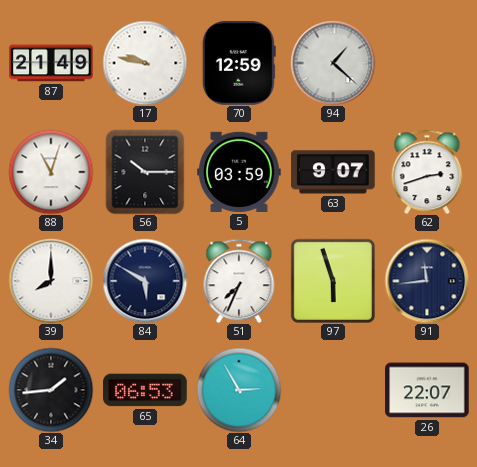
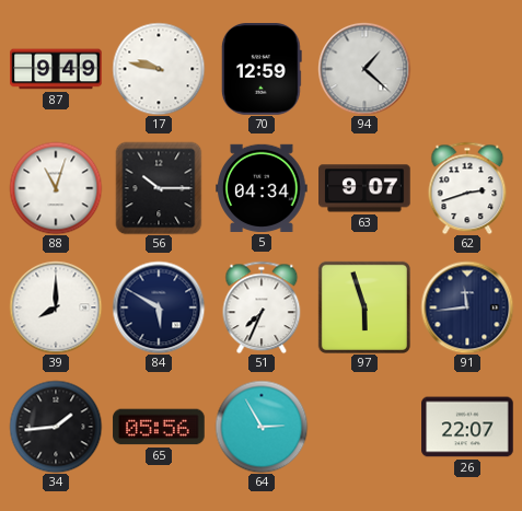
87: 21:49 -> 9:49
5: 03:59 -> 04:34
65: 06:53 -> 05:56
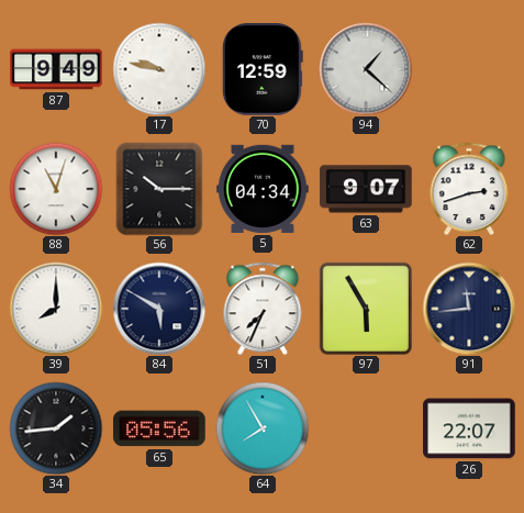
97: 5:57 -> 5:55
64: 2:55 -> 7:55
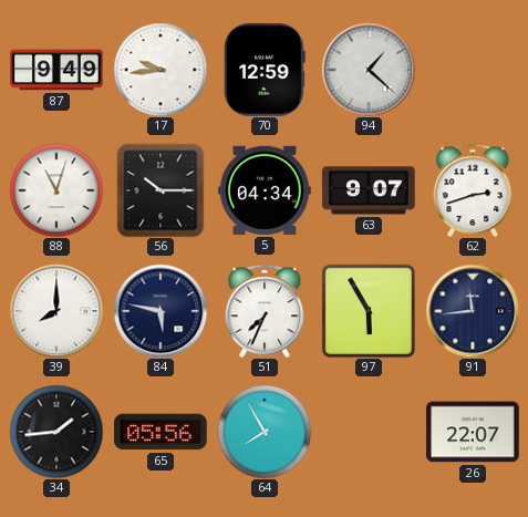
17: 9:47 -> 9:44
84: 5:50 -> 5:47
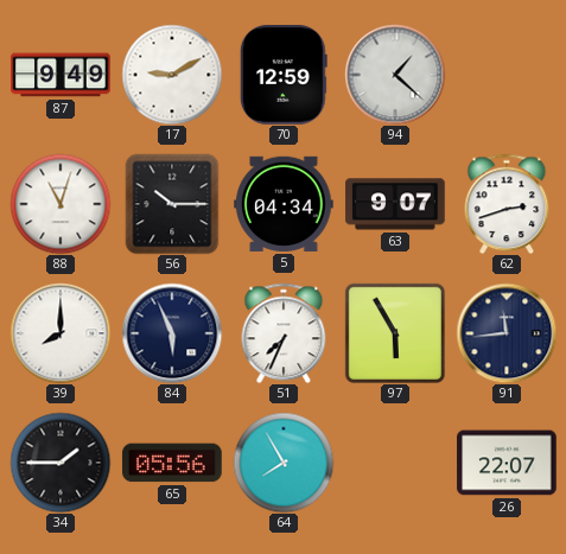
17: 9:44 -> 9:10
84: 5:47 -> 5:56
34: 1:44 -> 1:45
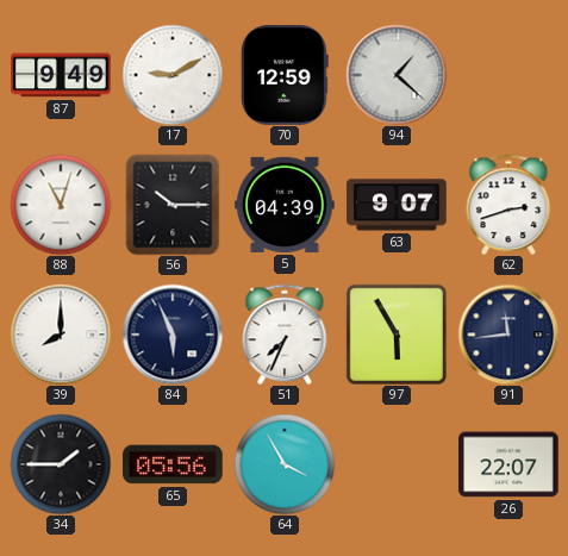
5: 04:34 -> 04:39
64: 7:55 -> 3:55
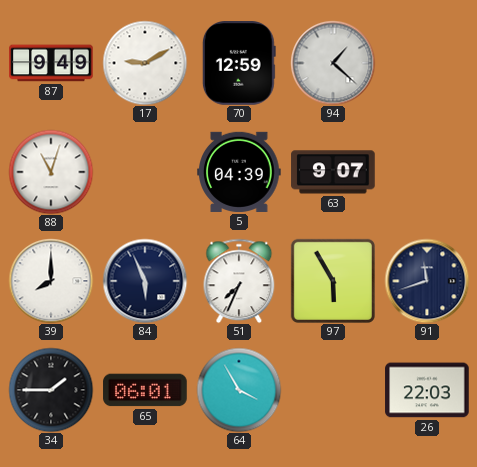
56: 10:15 -> none
62: 2:42 -> none
91: 11:44 -> 11:42
65: 05:56 -> 06:01
26: 22:07 -> 22:03
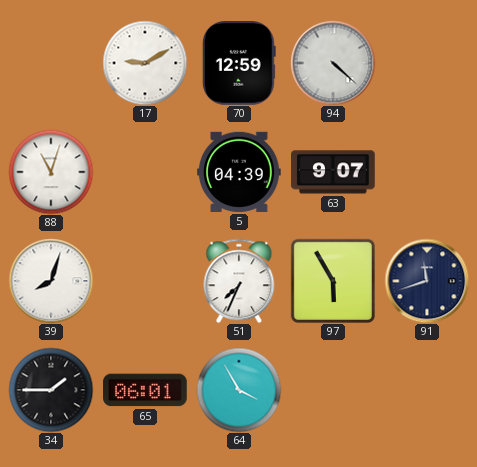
87: 9:49 -> none
94: 1:22 -> 4:22
39: 8:00 -> 8:03
84: 5:56 -> none
26: 22:03 -> none
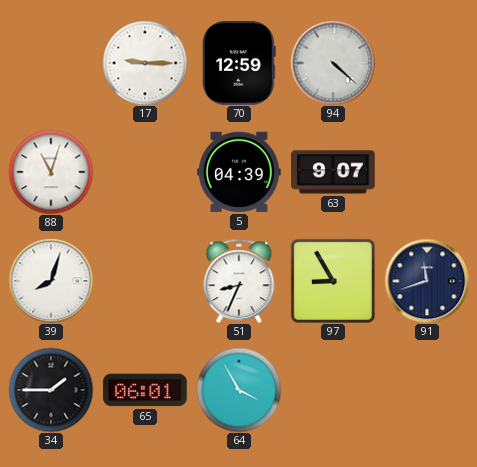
17: 9:10 -> 9:15
51: 7:34 -> 8:34
97: 5:55 -> 8:55
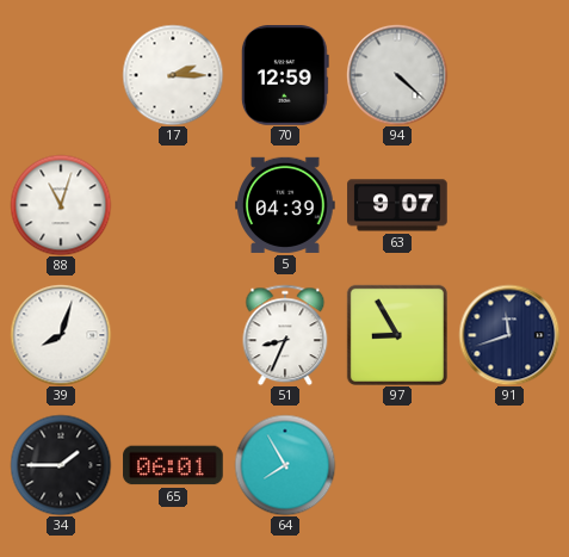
17: 9:15 -> 2:15
64: 3:55 -> 7:55
